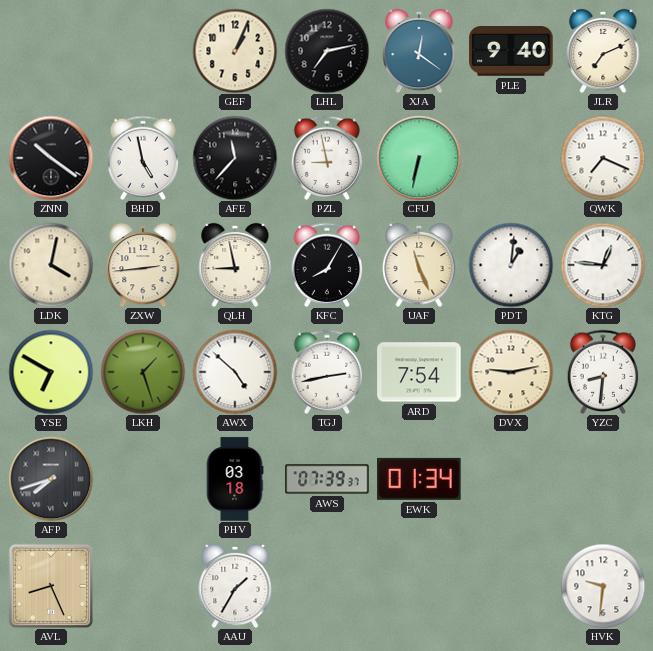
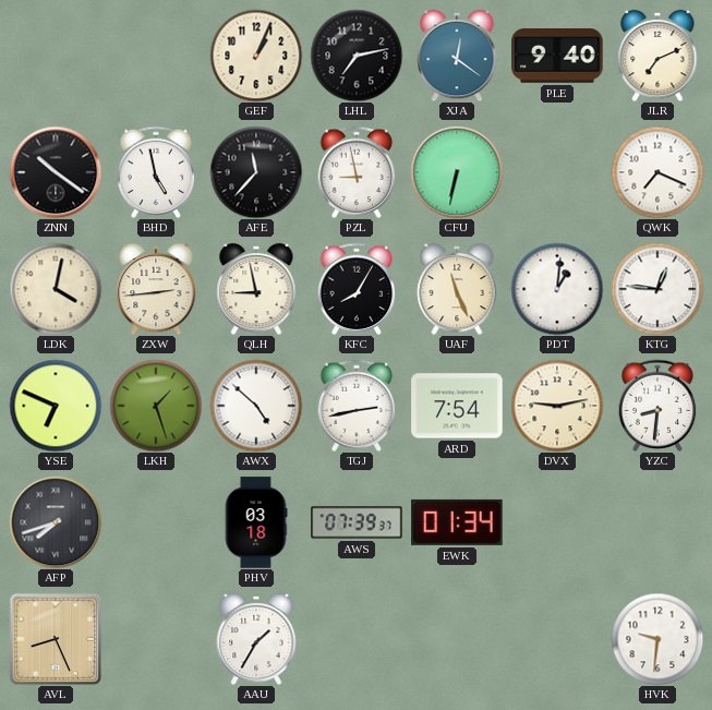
YSE: 6:50 -> 6:49
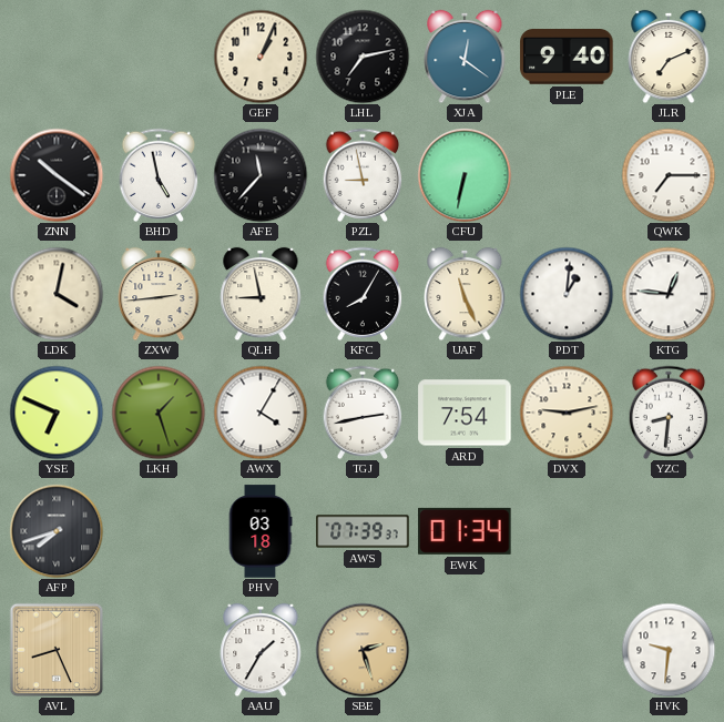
QWK: 7:19 -> 7:15
AWX: 4:52 -> 4:05
SBE: none -> 2:27
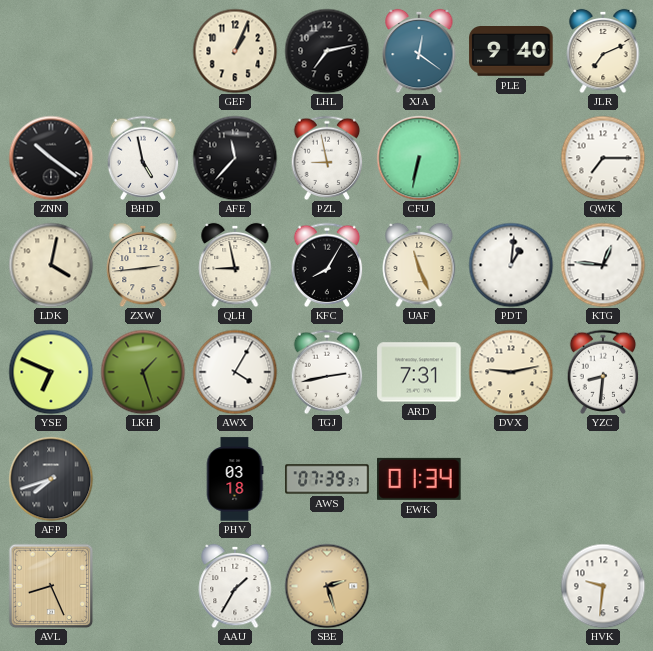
ARD: 7:54 -> 7:31
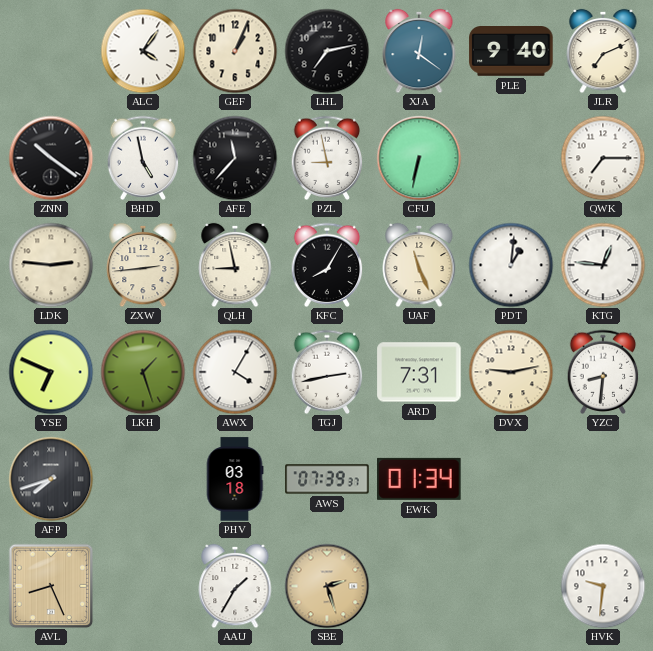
ALC: none -> 4:06
LDK: 4:02 -> 2:46
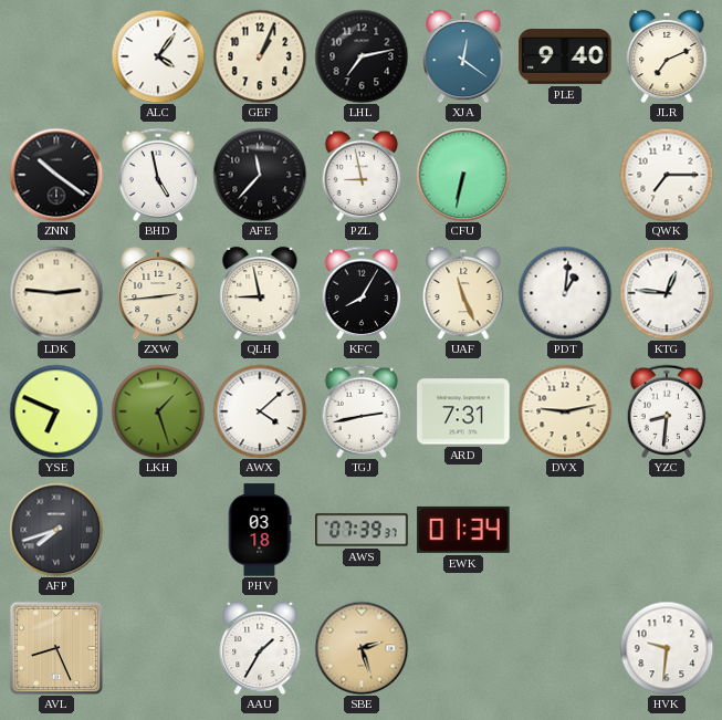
AWX: 4:05 -> 4:08
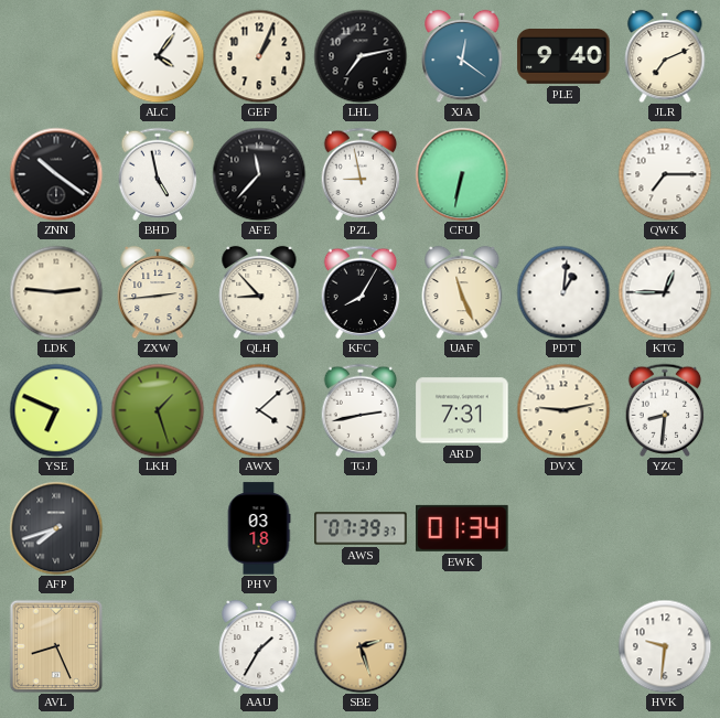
QLH: 8:58 -> 8:53
KTG: 12:46 -> 12:45
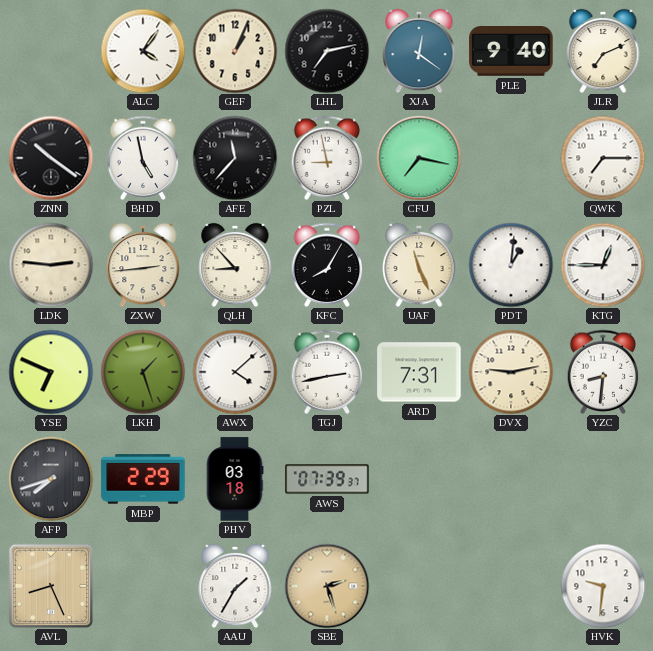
CFU: 6:32 -> 7:17
MBP: none -> 2:29
EWK: 01:34 -> none
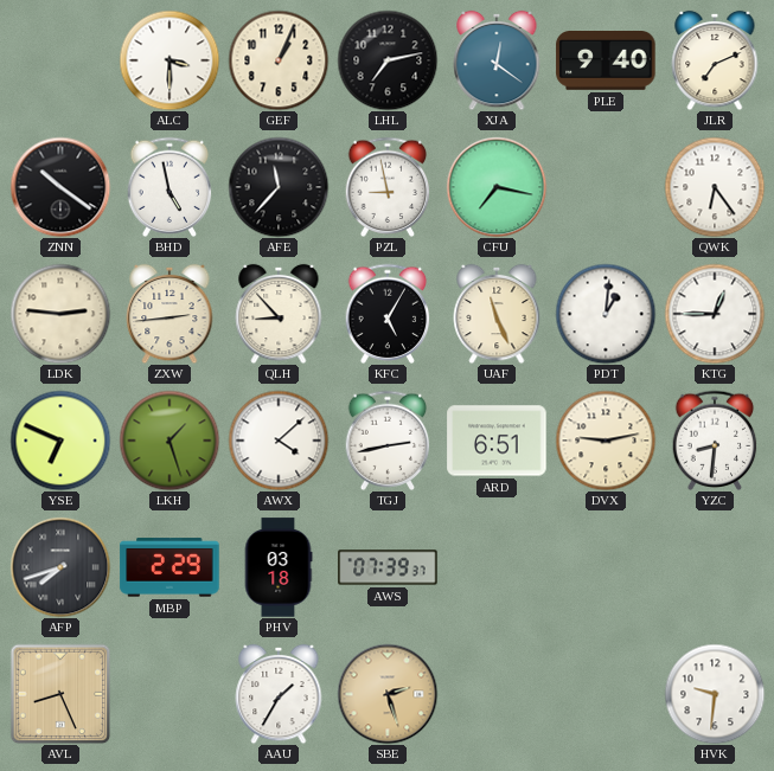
ALC: 4:06 -> 3:30
QWK: 7:15 -> 6:24
KFC: 8:05 -> 5:05
ARD: 7:31 -> 6:51
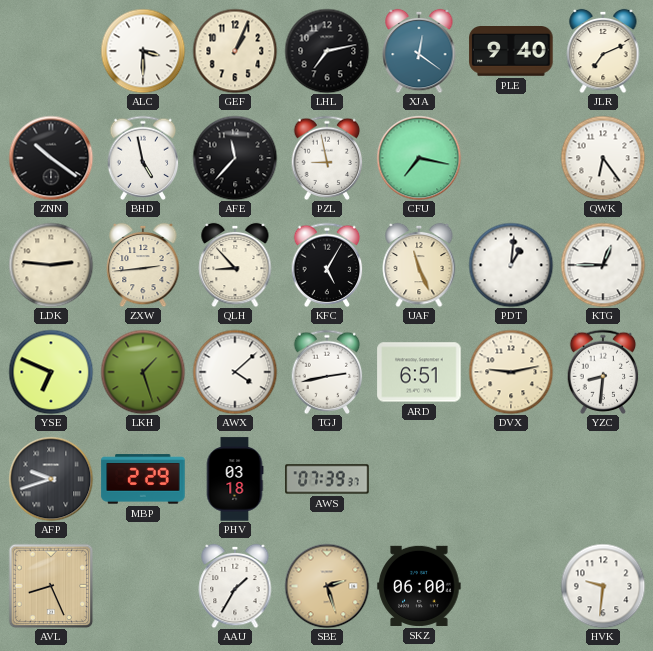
AFP: 7:42 -> 9:42
SKZ: none -> 06:00
